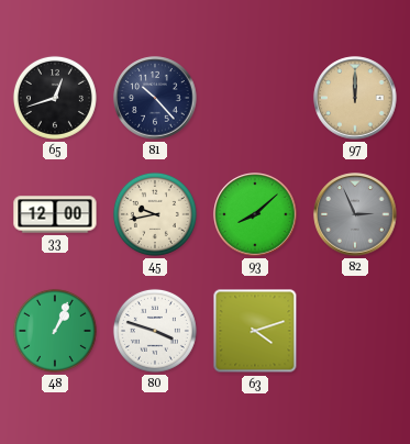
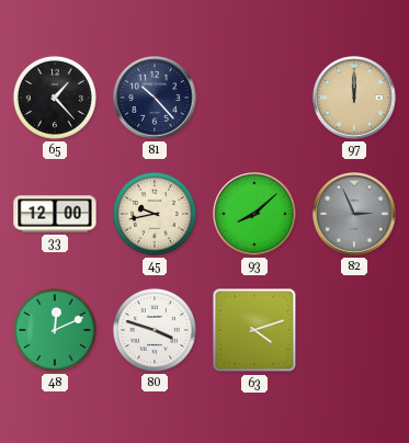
65: 12:42 -> 1:23
48: 1:04 -> 12:11
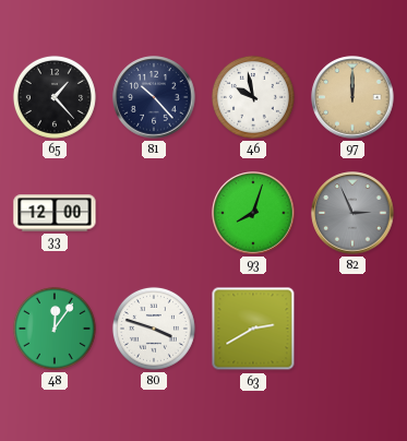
46: none -> 9:58
45: 9:43 -> none
93: 8:08 -> 8:03
48: 12:11 -> 12:06
63: 4:12 -> 2:40
